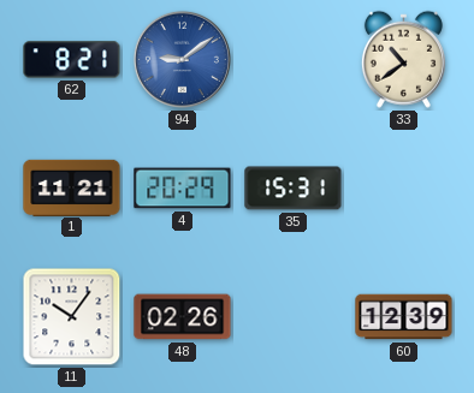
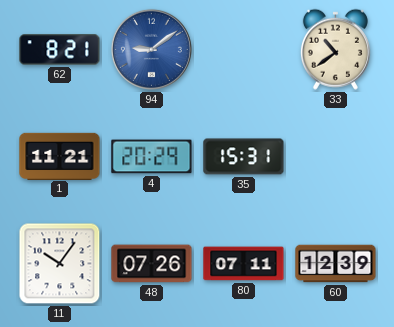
48: 02:26 -> 07:26
80: none -> 07:11
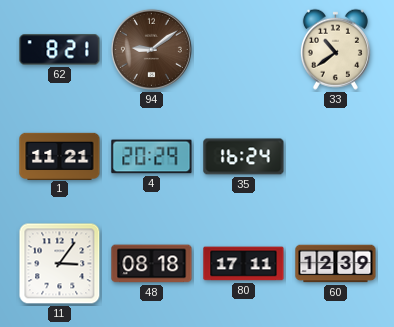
94 dial: blue -> brown
35: 15:31 -> 16:24
11: 10:06 -> 3:06
48: 07:26 -> 08:18
80: 07:11 -> 17:11
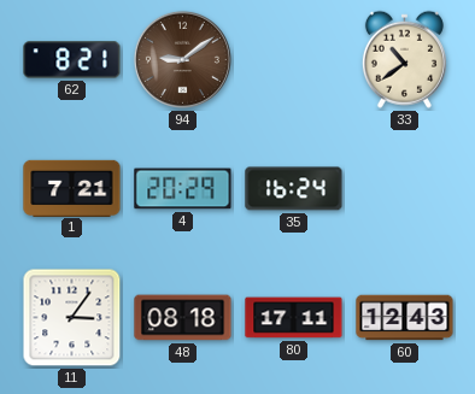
1: 11:21 -> 7:21
60: 12:39 -> 12:43
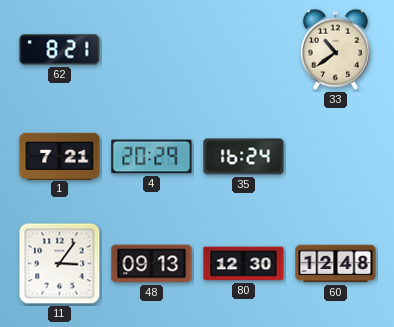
94: 9:09 -> none
48: 08:18 -> 09:13
80: 17:11 -> 12:30
60: 12:43 -> 12:48
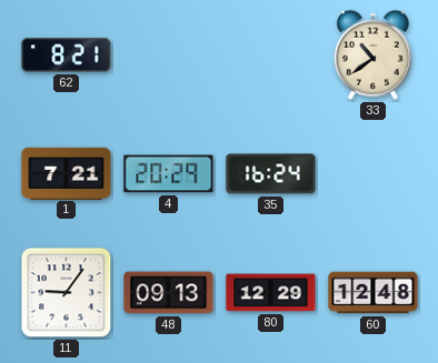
11: 3:06 -> 9:06
80: 12:30 -> 12:29
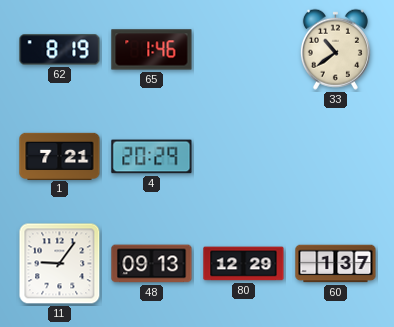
62: 8:21 -> 8:19
65: none -> 1:46
35: 16:24 -> none
60: 12:48 -> 1:37
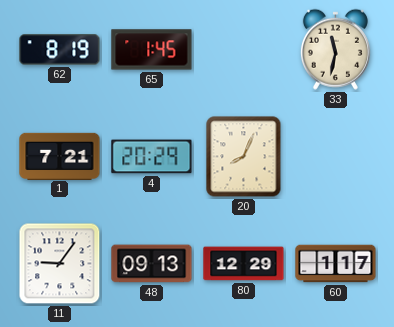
65: 1:46 -> 1:45
33: 10:39 -> 11:32
20: none -> 8:04
60: 1:37 -> 1:17
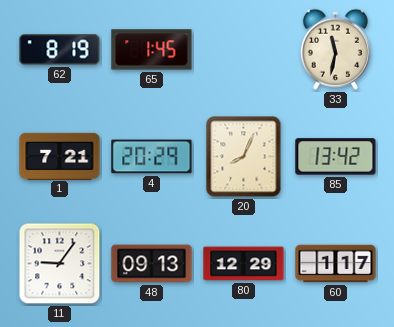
85: none -> 13:42
